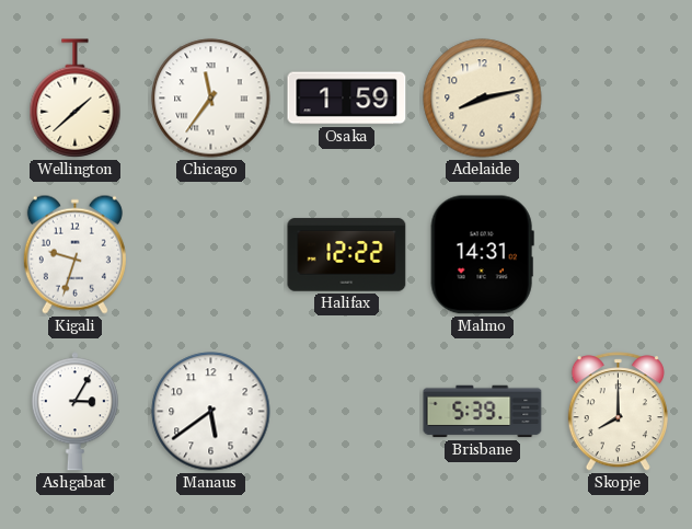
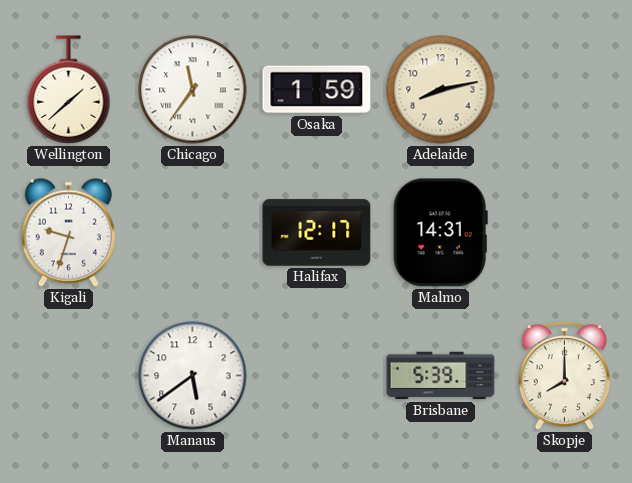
Halifax: 12:22 -> 12:17
Ashgabat: 3:05 -> none
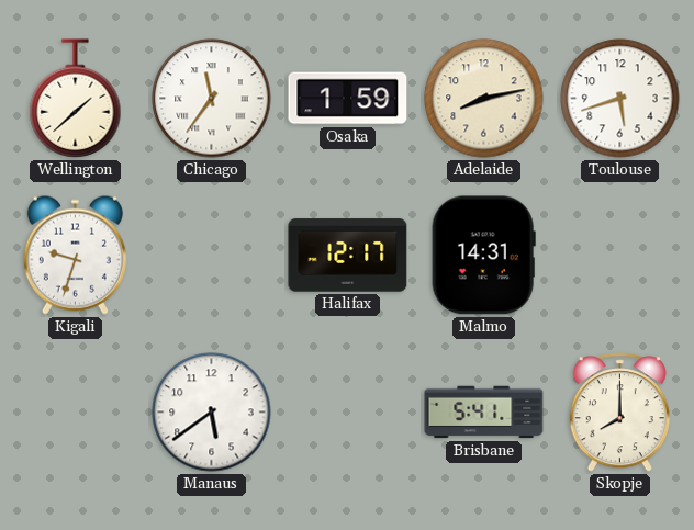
Toulouse: none -> 5:42
Brisbane: 5:39 -> 5:41
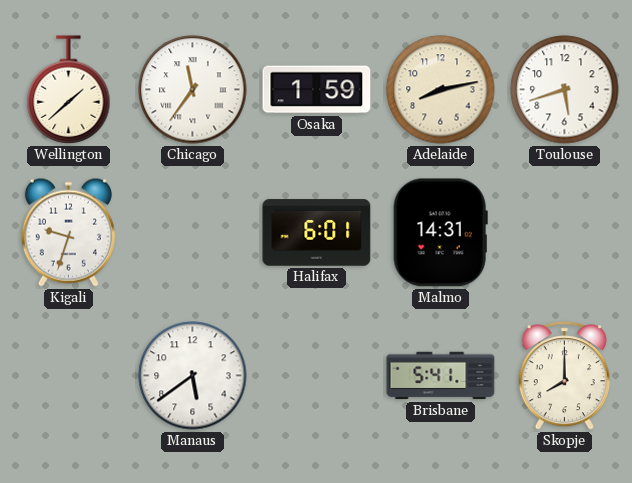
Halifax: 12:17 -> 6:01
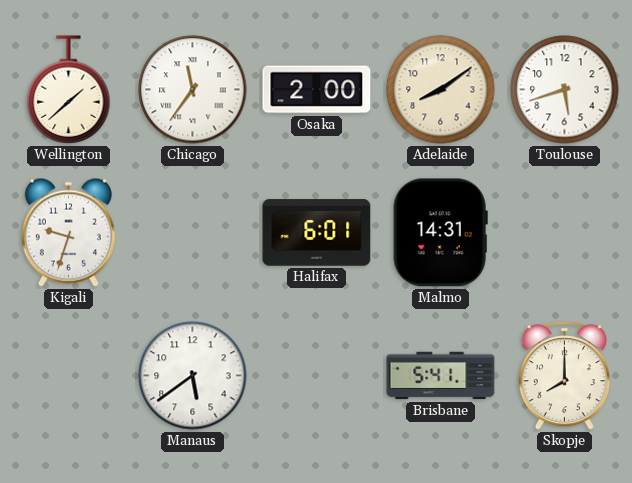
Osaka: 1:59 -> 2:00
Adelaide: 8:13 -> 8:09
